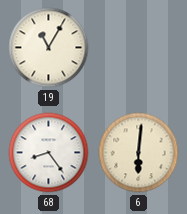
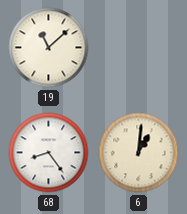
19: 11:05 -> 11:08
6: 6:01 -> 1:01
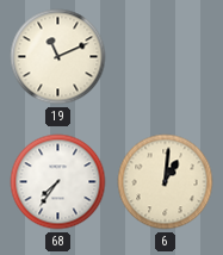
19: 11:08 -> 11:11
68: 8:24 -> 7:36
